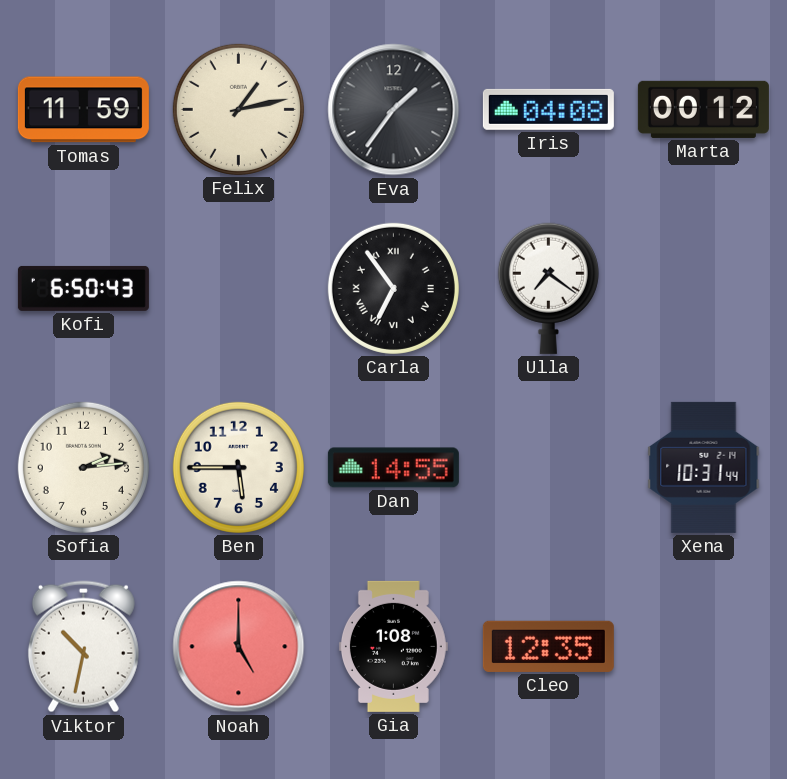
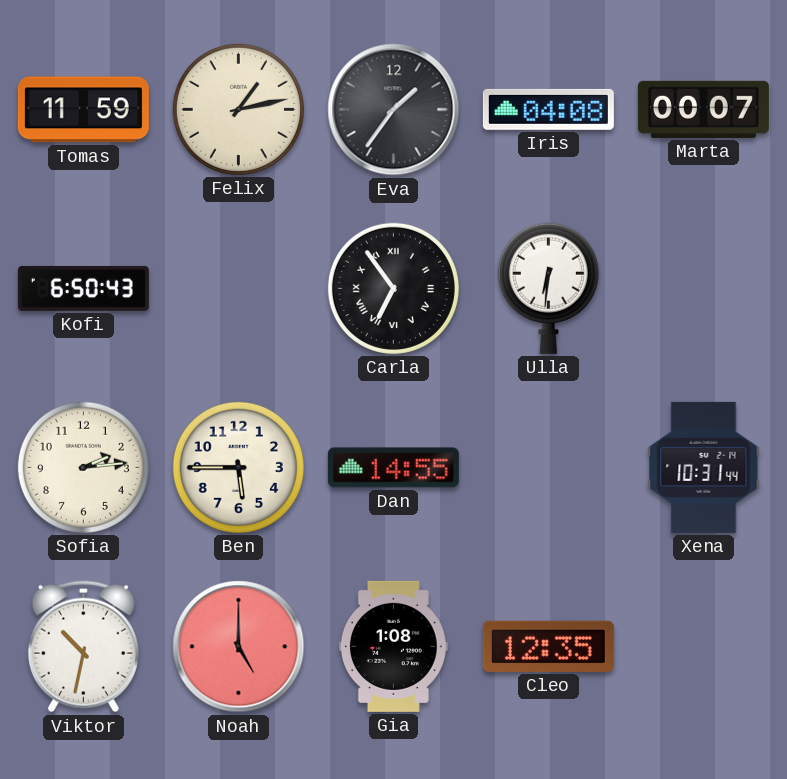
Marta: 00:12 -> 00:07
Ulla: 7:21 -> 6:31
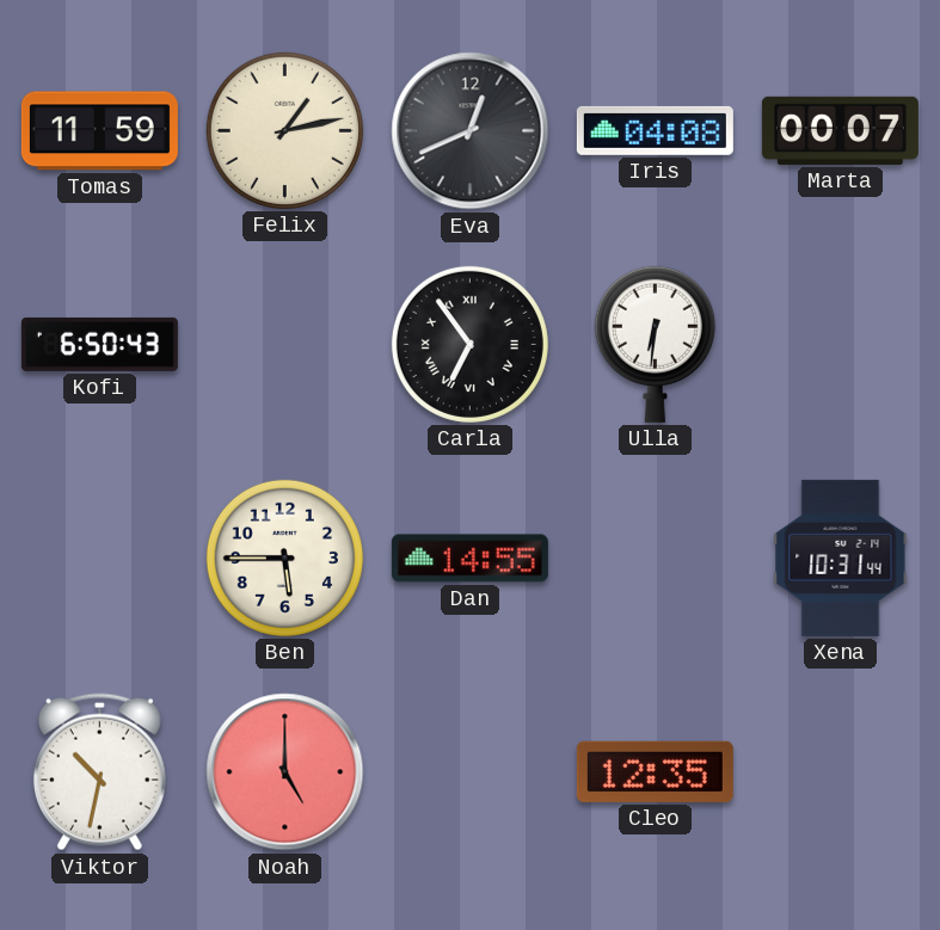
Eva: 1:36 -> 12:41
Sofia: 2:14 -> none
Gia: 1:08 -> none
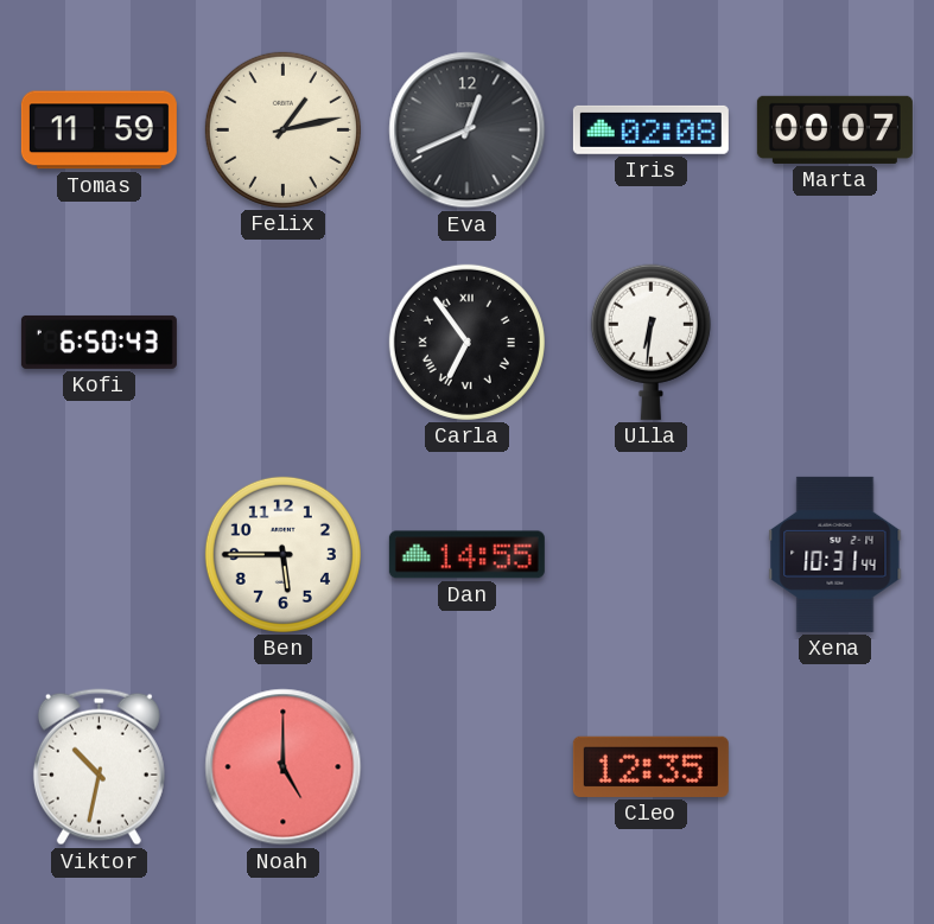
Iris: 04:08 -> 02:08
